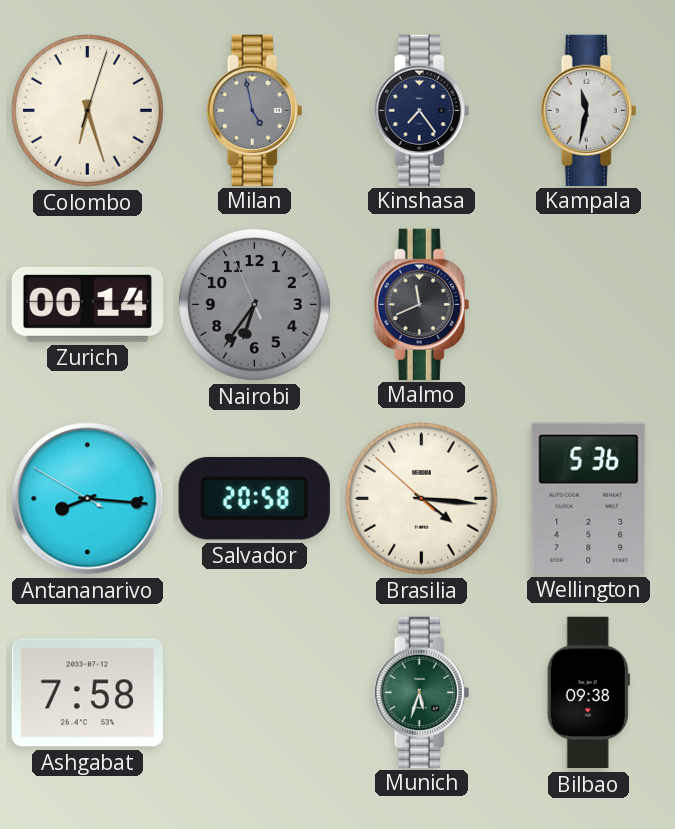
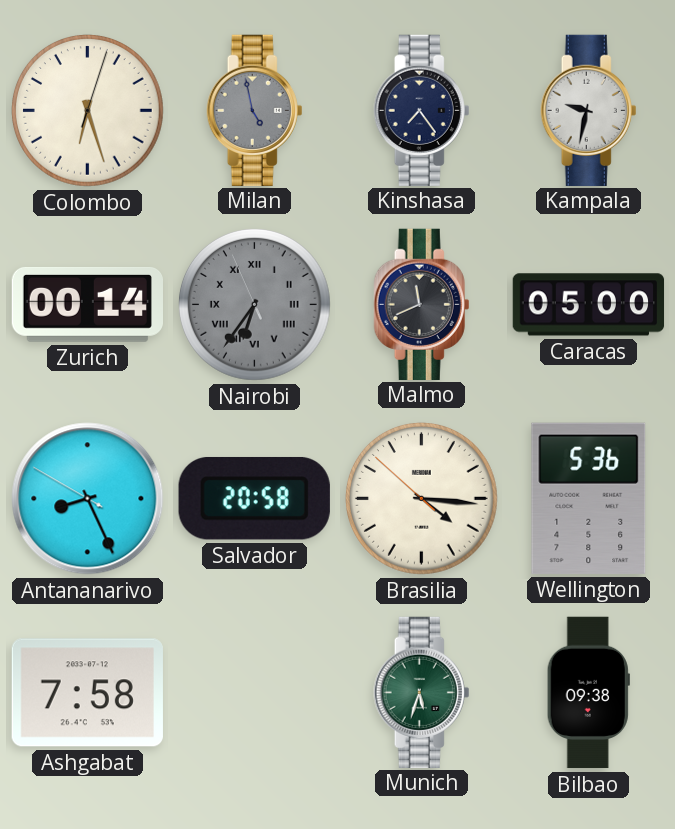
Kampala: 11:32 -> 9:32
Nairobi numerals: Arabic -> Roman
Caracas: none -> 05:00
Antananarivo: 8:15 -> 8:25
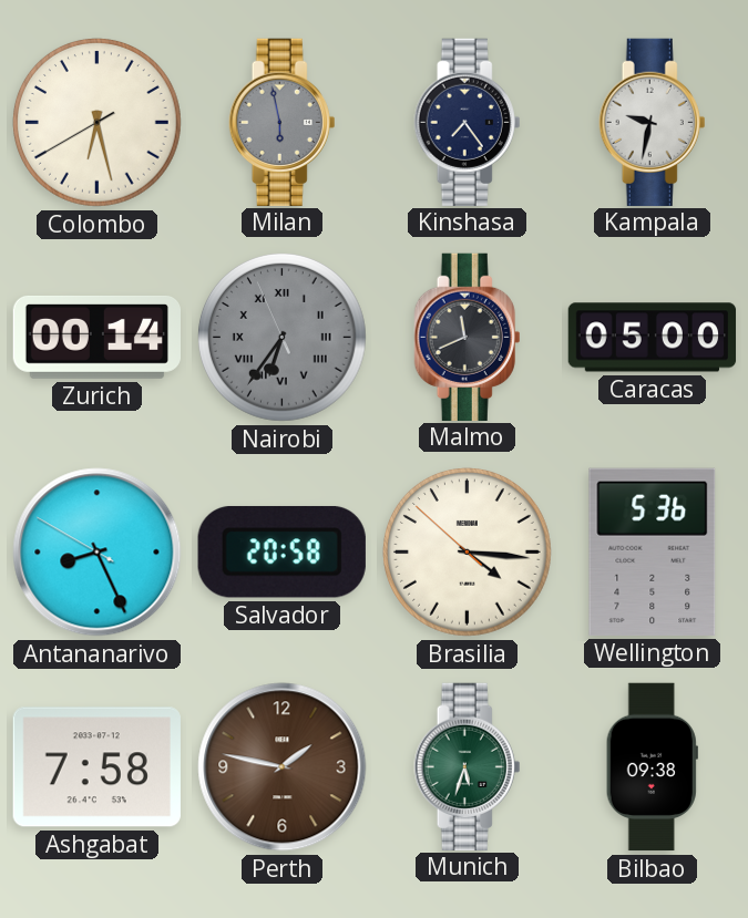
Colombo: 6:27:03 -> 6:27:40
Milan: 4:58 -> 5:58
Perth: none -> 1:47
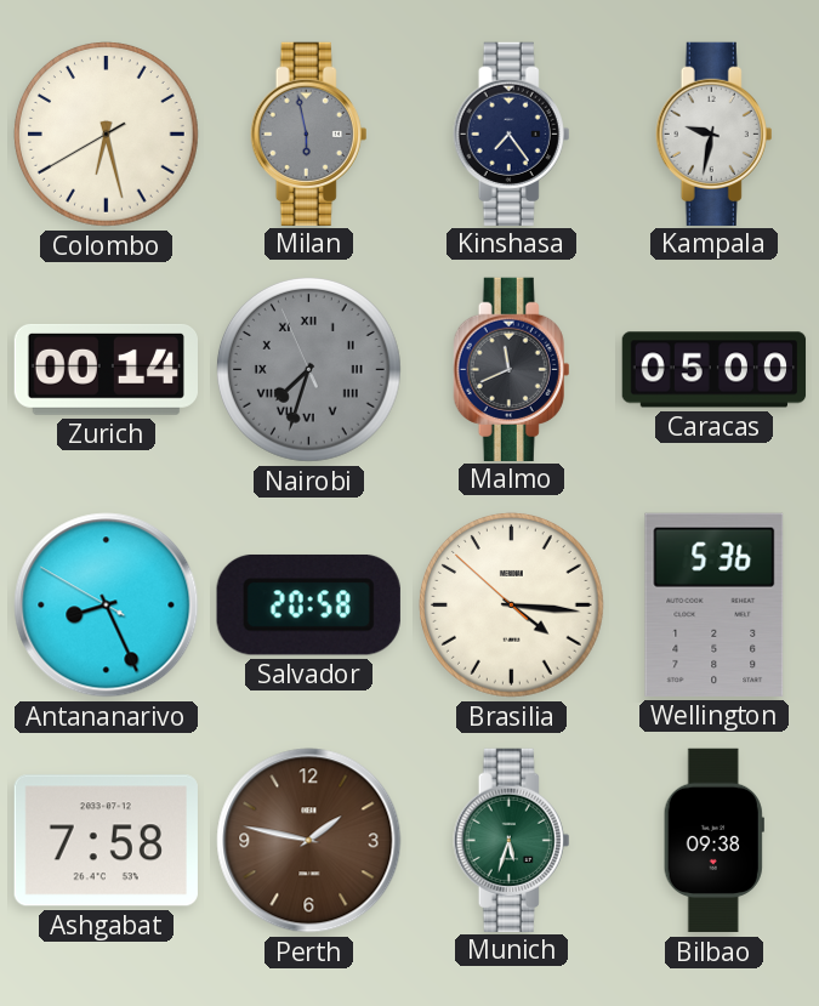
Nairobi: 6:35 -> 7:32
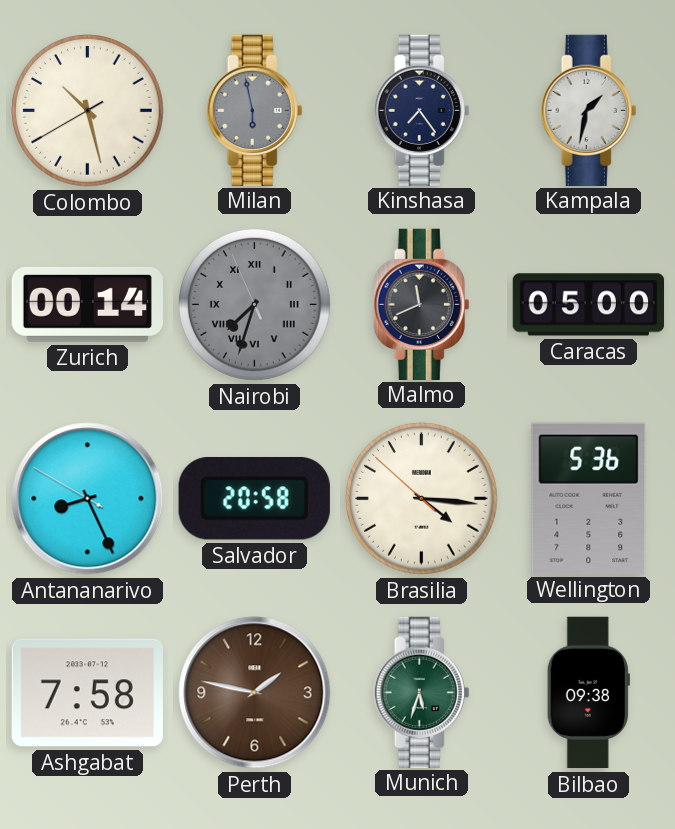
Colombo: 6:27 -> 10:27
Kampala: 9:32 -> 1:32
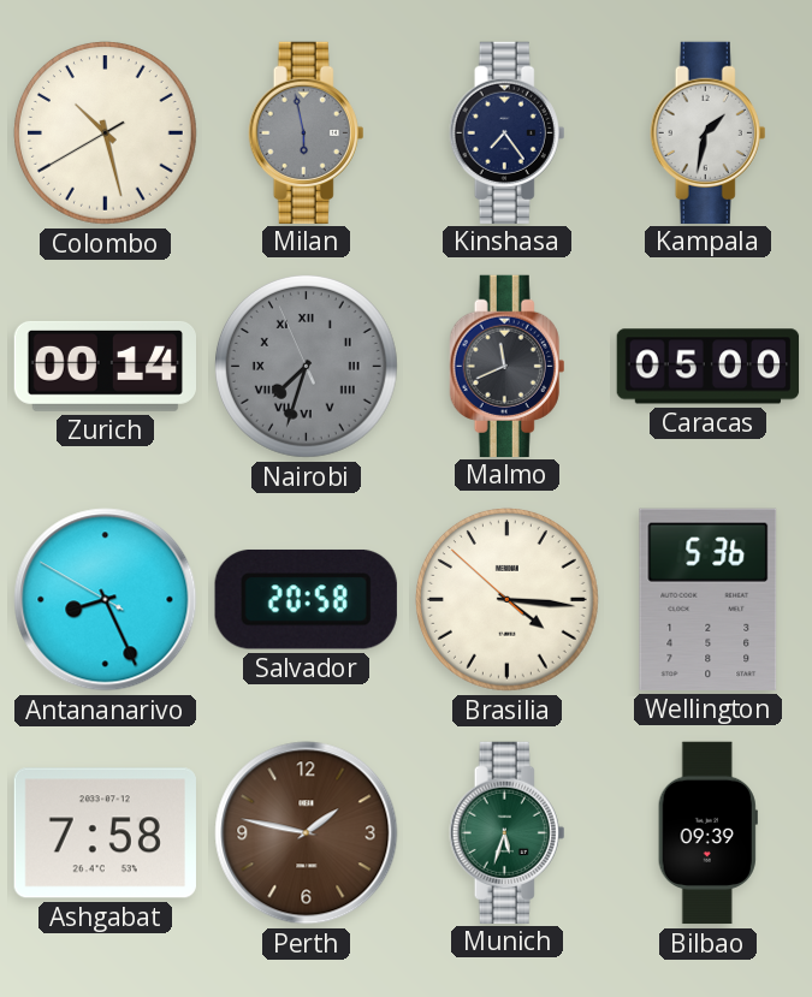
Bilbao: 09:38 -> 09:39
